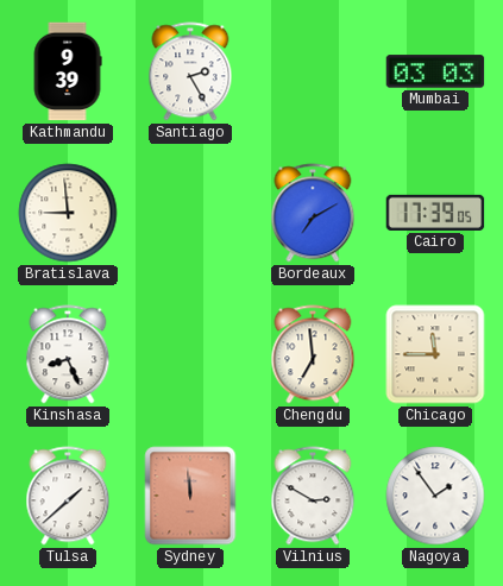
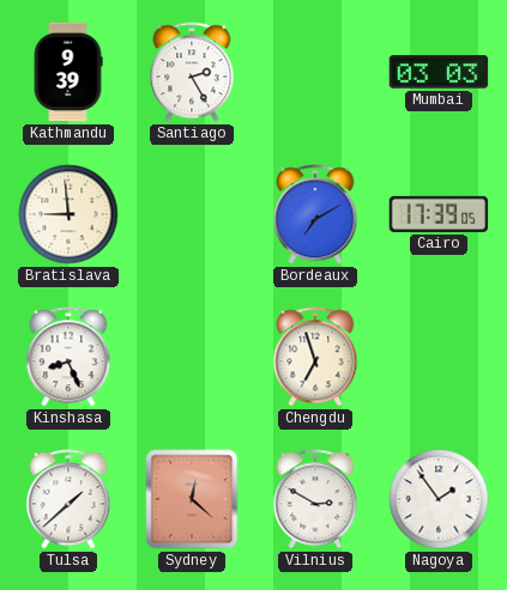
Chengdu: 6:59 -> 6:57
Chicago: 11:45 -> none
Sydney: 11:59 -> 12:22
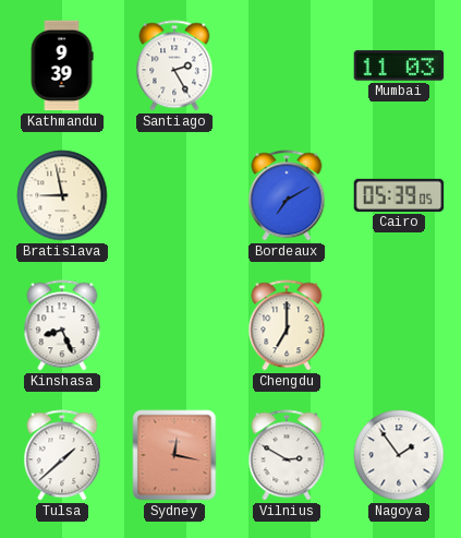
Mumbai: 03:03 -> 11:03
Bratislava: 8:59 -> 8:58
Cairo: 17:39 -> 05:39
Chengdu: 6:57 -> 7:00
Sydney: 12:22 -> 12:17
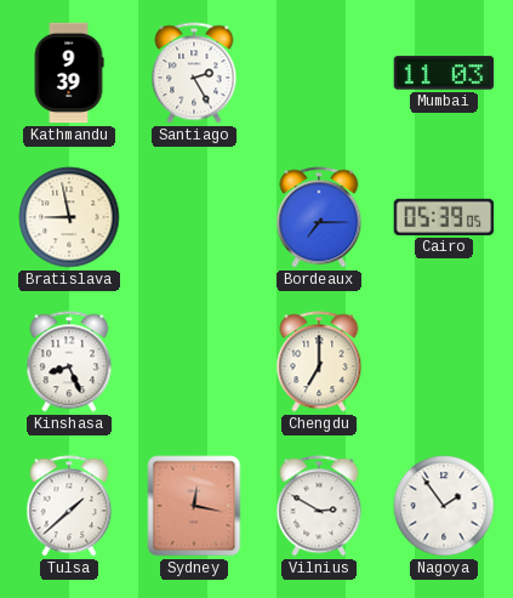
Bordeaux: 7:10 -> 7:15
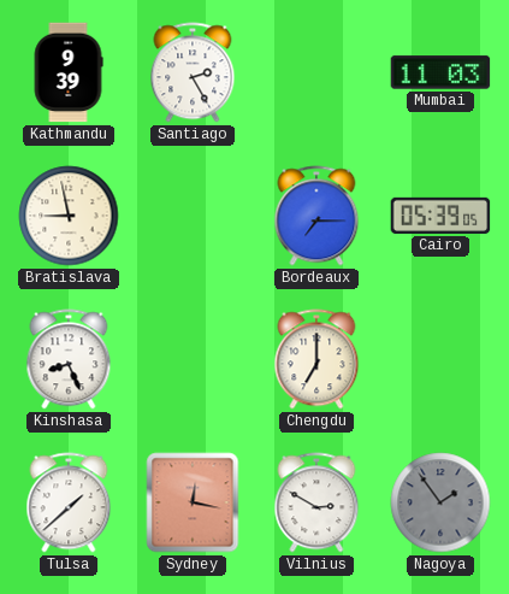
Nagoya dial: white -> grey
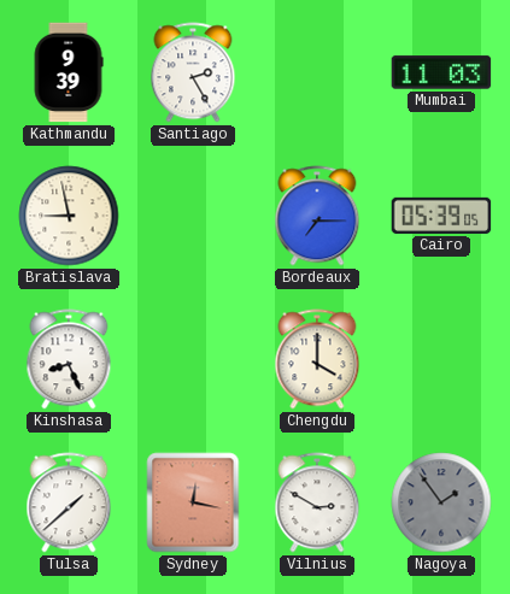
Chengdu: 7:00 -> 4:00
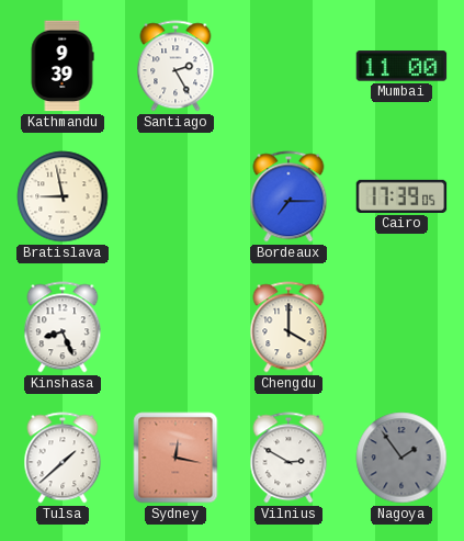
Mumbai: 11:03 -> 11:00
Cairo: 05:39 -> 17:39
